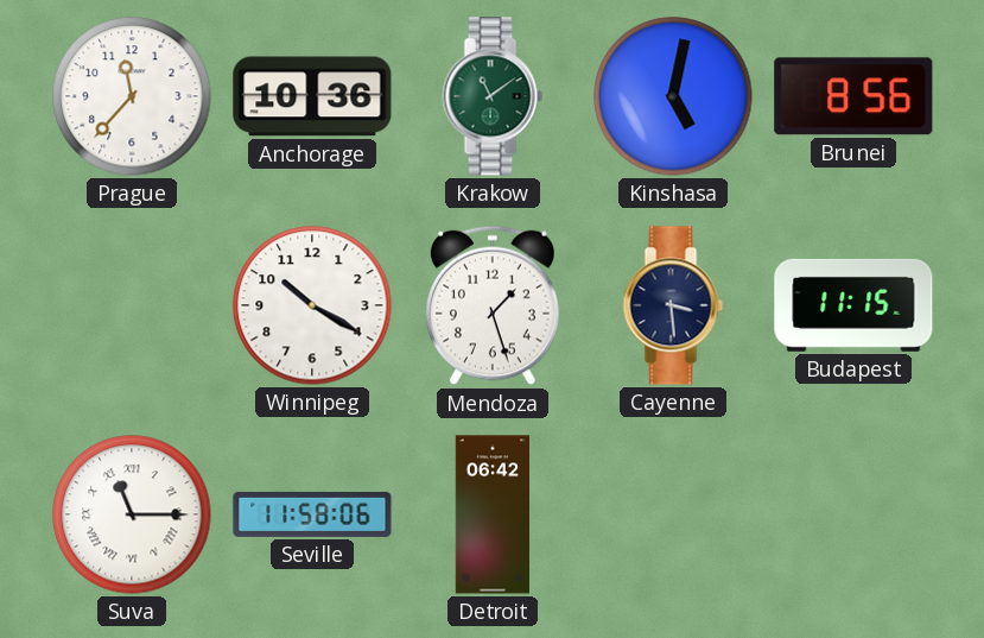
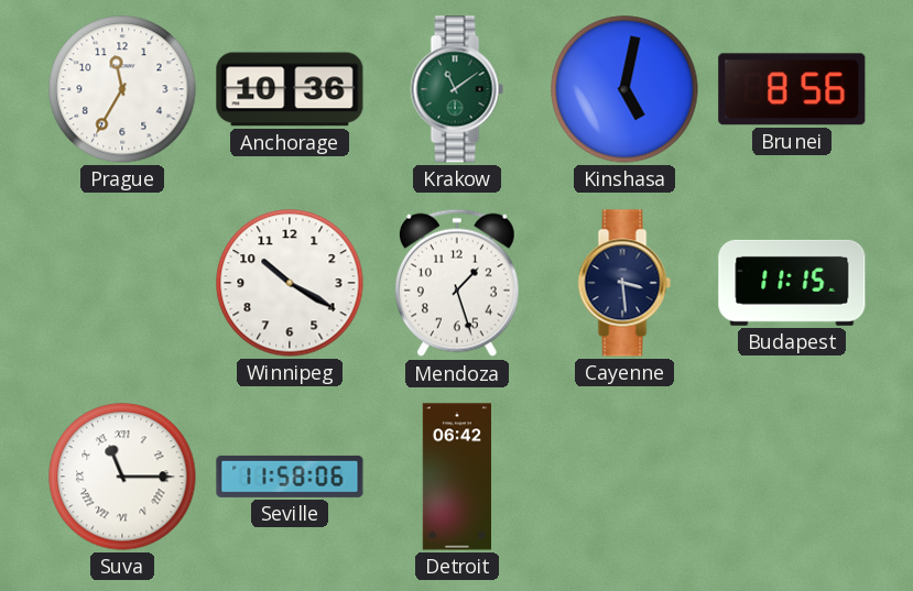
Prague: 11:37 -> 11:35
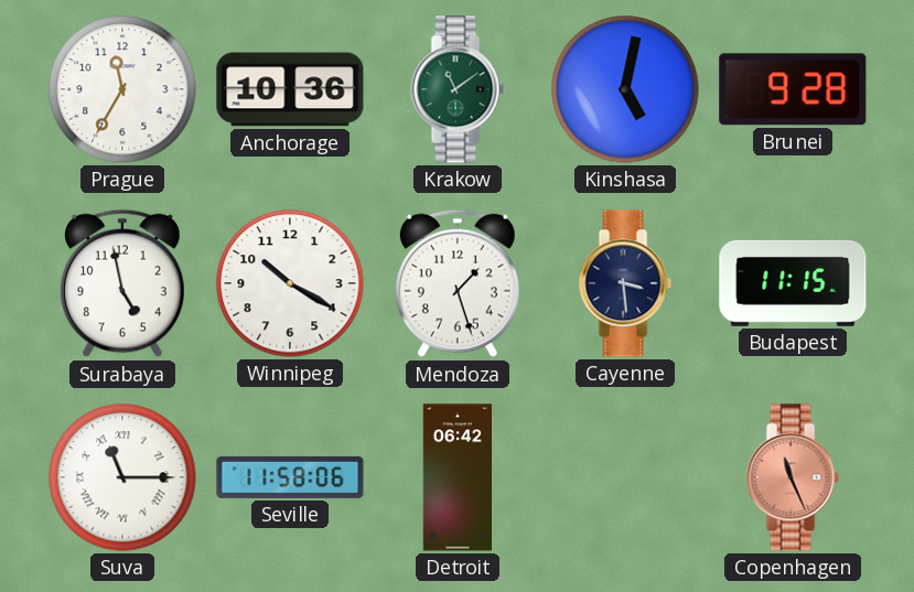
Brunei: 8:56 -> 9:28
Surabaya: none -> 4:58
Copenhagen: none -> 11:26
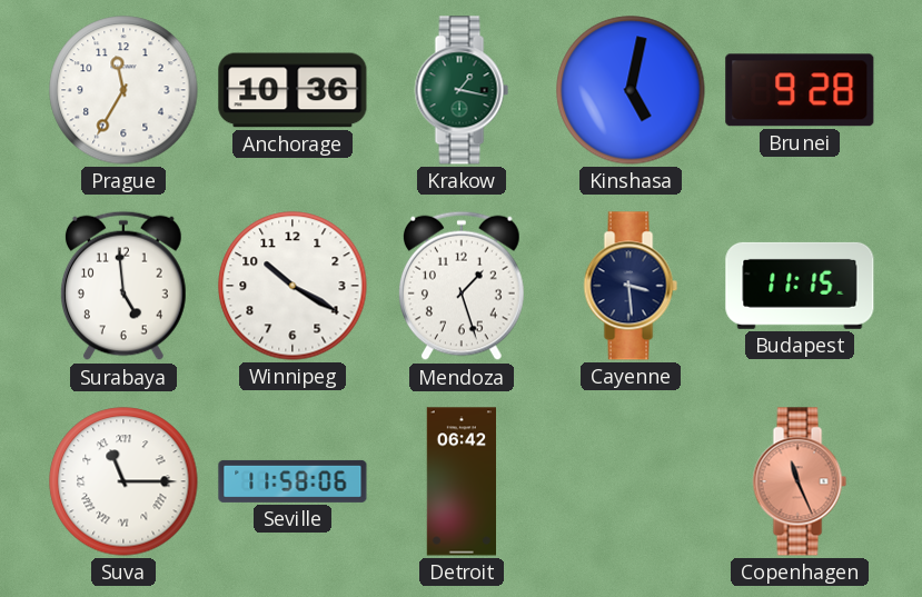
Krakow: 11:09 -> 1:17
Surabaya: 4:58 -> 4:59
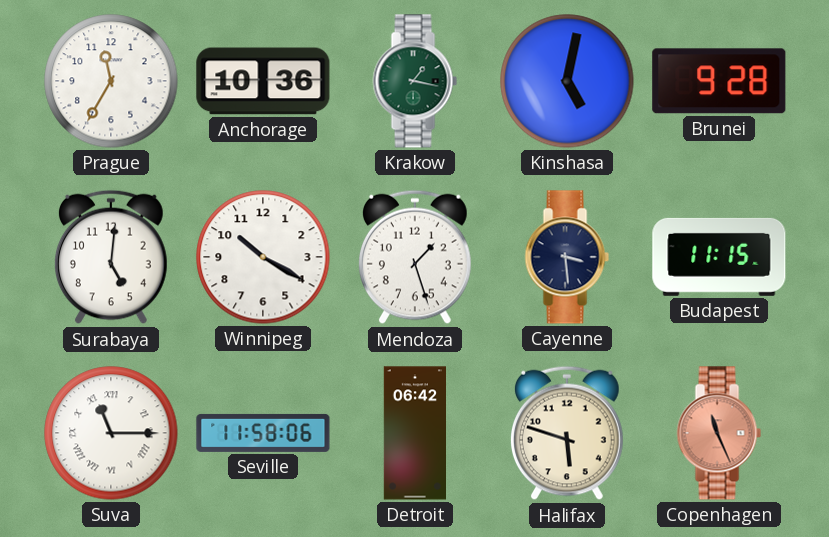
Surabaya: 4:59 -> 5:01
Halifax: none -> 5:48
